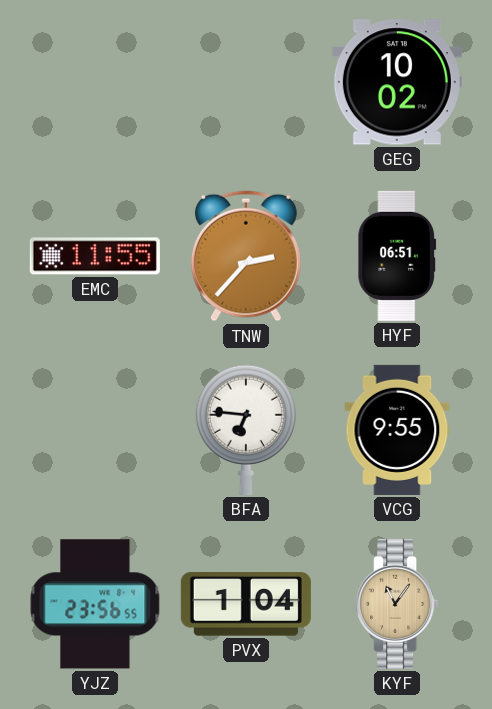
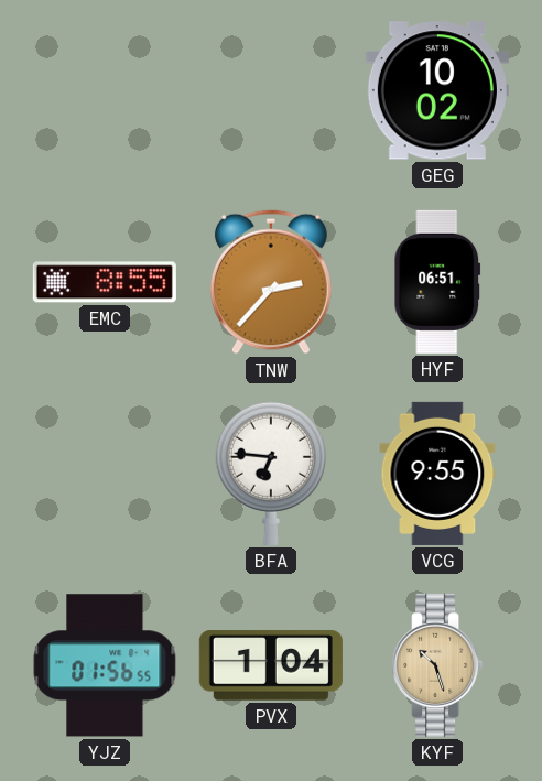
EMC: 11:55 -> 8:55
YJZ: 23:56 -> 01:56
KYF: 11:06 -> 10:27
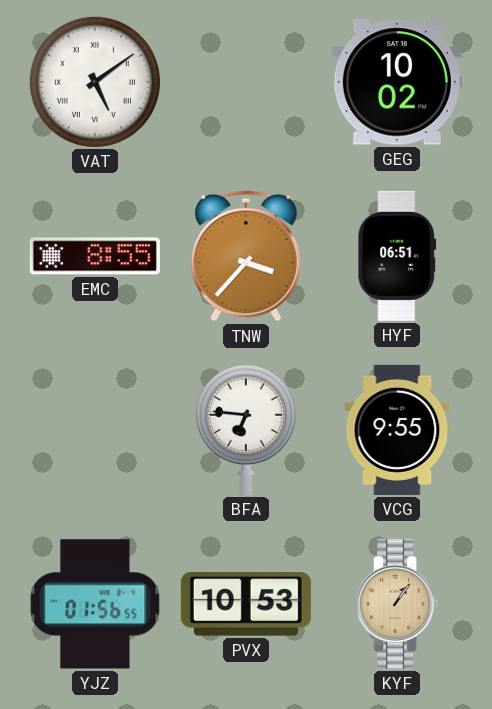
VAT: none -> 5:09
TNW: 2:37 -> 3:37
PVX: 1:04 -> 10:53
KYF: 10:27 -> 1:06
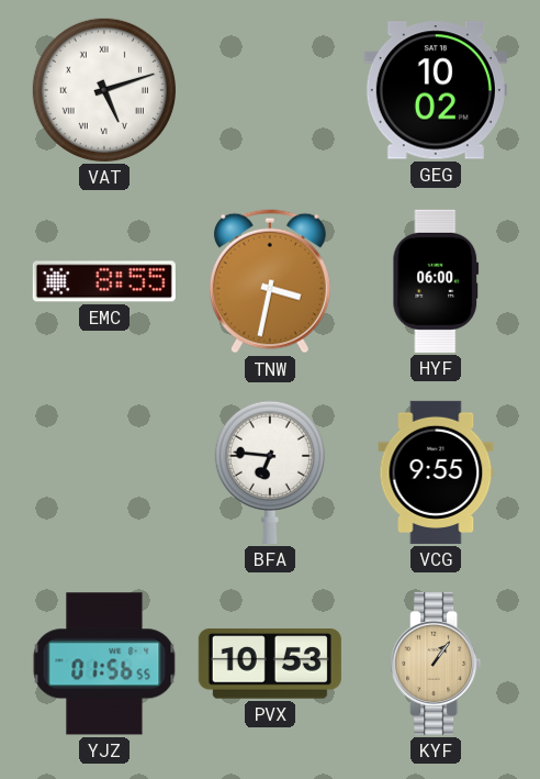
VAT: 5:09 -> 5:12
TNW: 3:37 -> 3:32
HYF: 06:51 -> 06:00
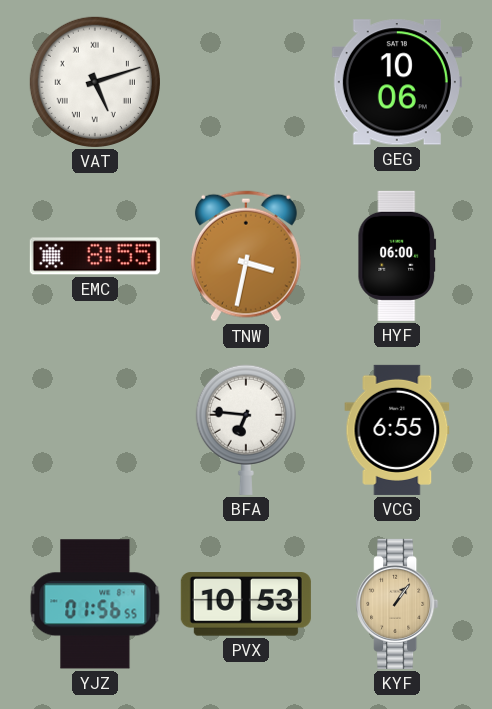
GEG: 10:02 -> 10:06
VCG: 9:55 -> 6:55
